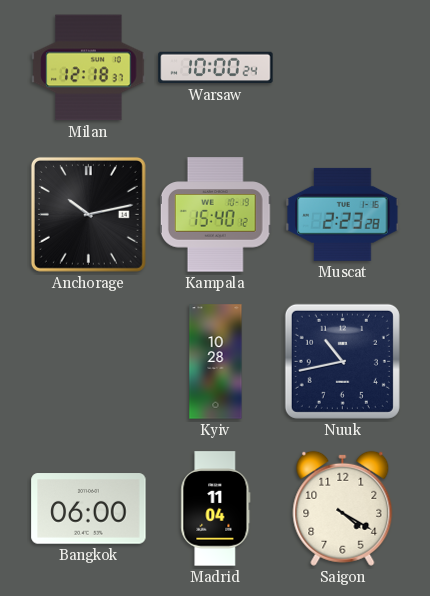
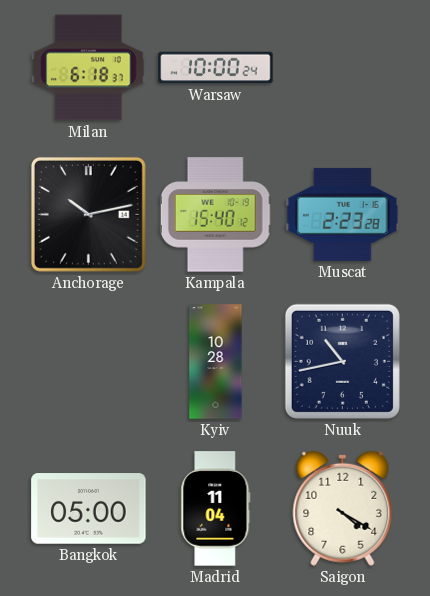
Milan: 12:18 -> 6:18
Bangkok: 06:00 -> 05:00
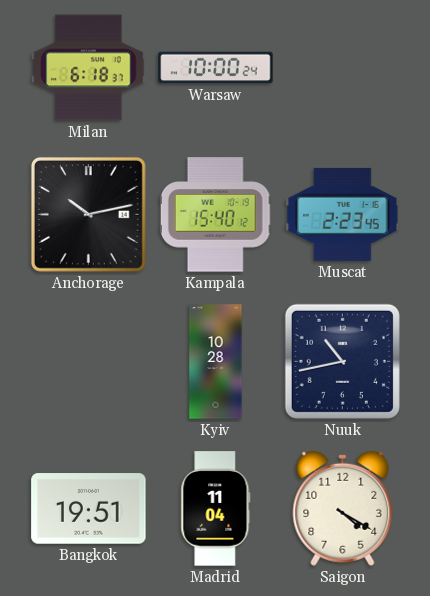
Muscat: 2:23:28 -> 2:23:45
Bangkok: 05:00 -> 19:51
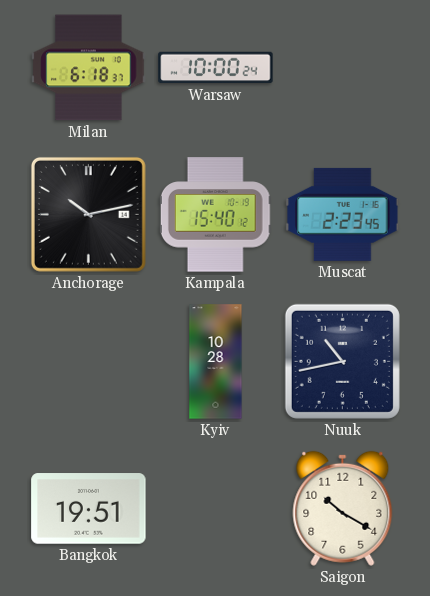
Madrid: 11:04 -> none
Saigon: 4:20 -> 10:20
